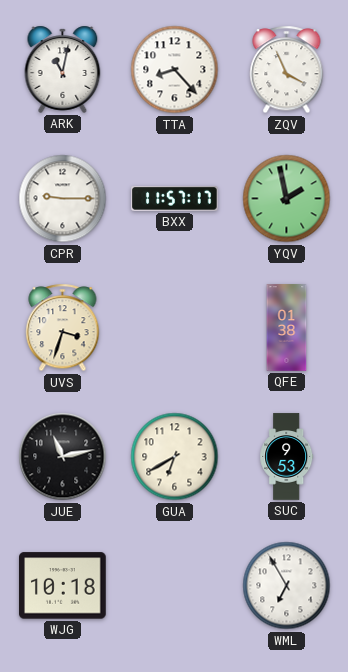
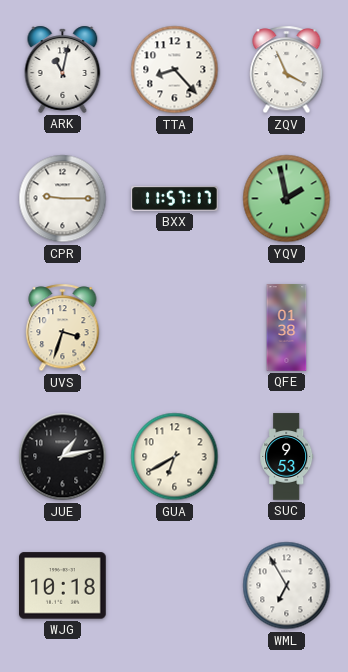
JUE: 11:13 -> 1:13
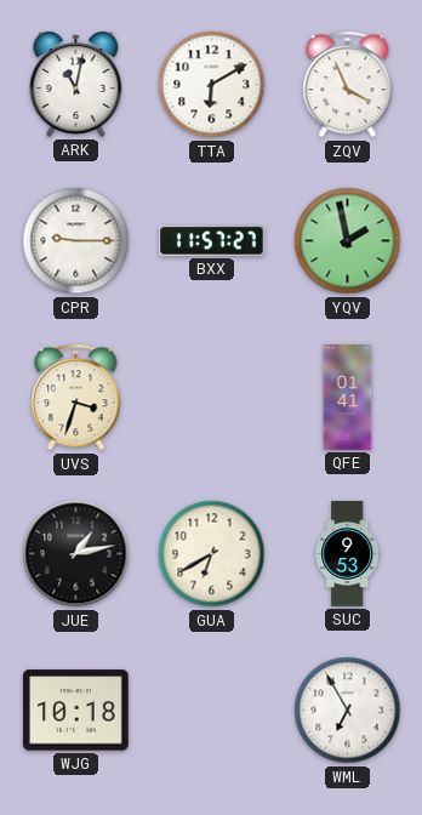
TTA: 8:23 -> 6:10
BXX: 11:57:17 -> 11:57:27
QFE: 01:38 -> 01:41
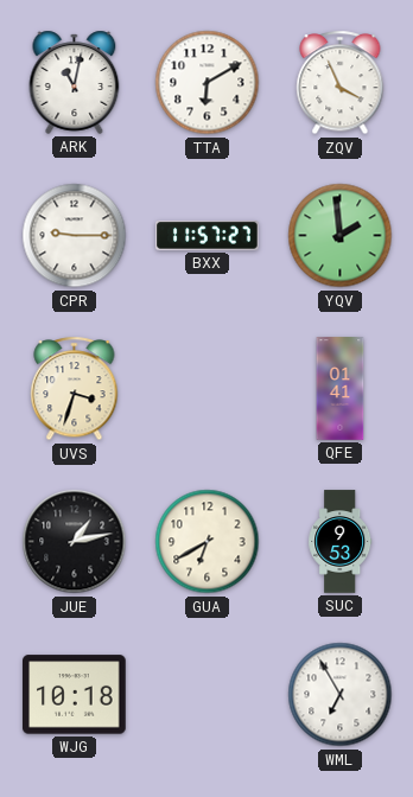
YQV: 1:58 -> 1:59
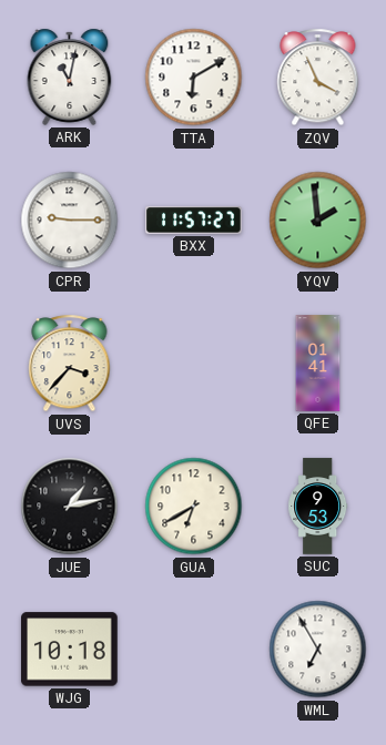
UVS: 3:33 -> 3:37
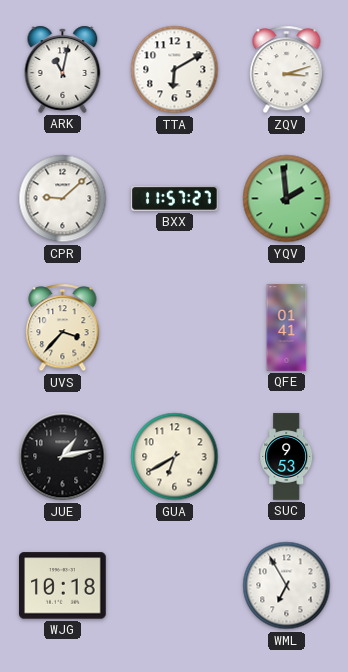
ZQV: 3:56 -> 3:12
CPR: 9:15 -> 9:08
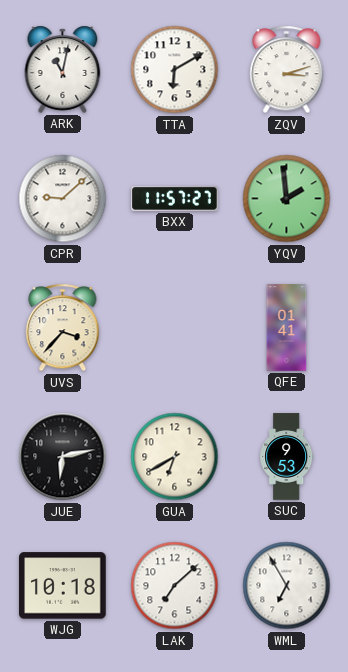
JUE: 1:13 -> 6:13
LAK: none -> 7:08
